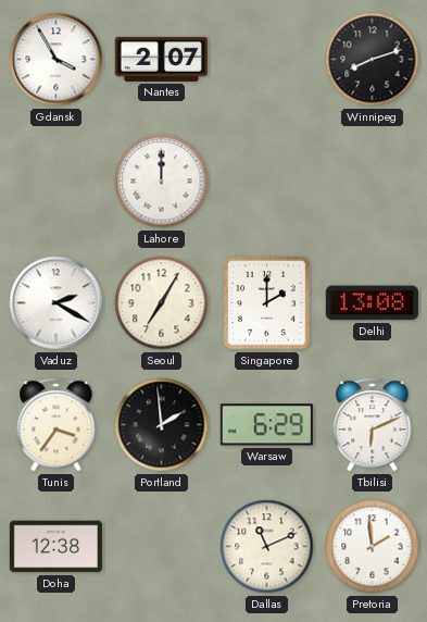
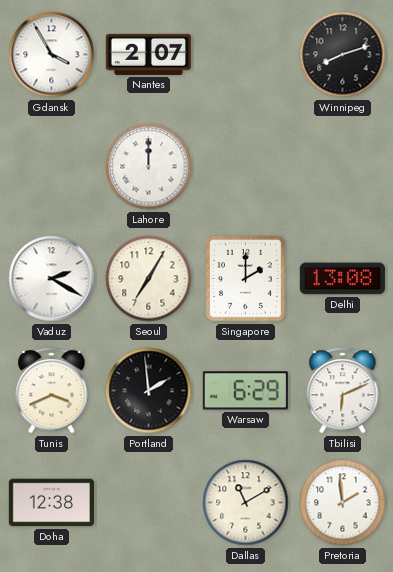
Tunis: 3:36 -> 3:41
Dallas: 11:11 -> 11:10
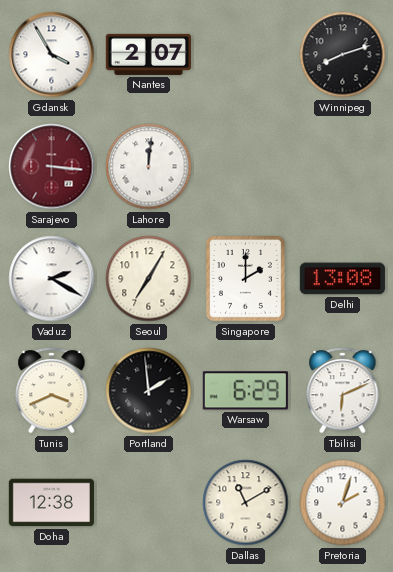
Sarajevo: none -> 3:16
Lahore: 12:00 -> 12:01
Pretoria: 1:59 -> 2:03
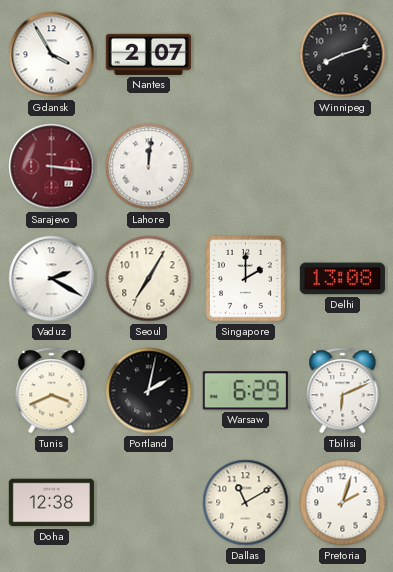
Portland: 1:59 -> 2:02
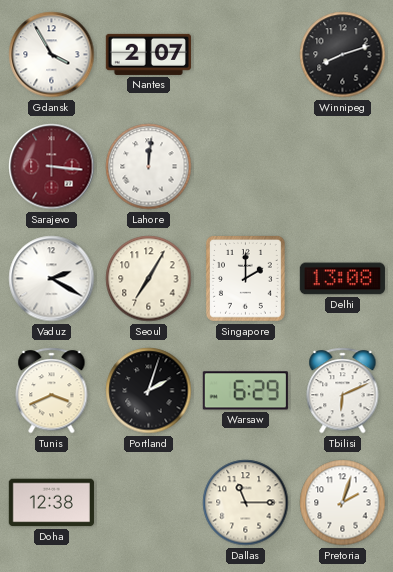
Portland: 2:02 -> 2:03
Dallas: 11:10 -> 11:15
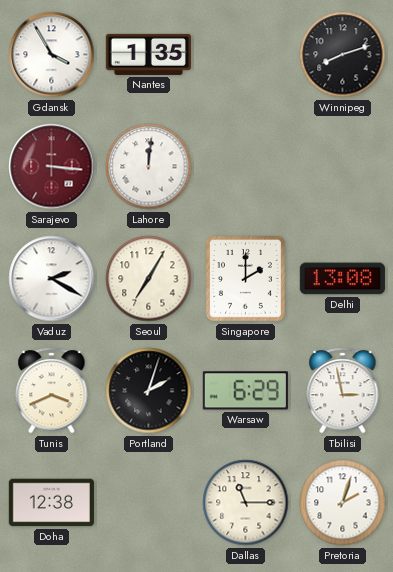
Nantes: 2:07 -> 1:35
Tbilisi: 6:11 -> 2:58
